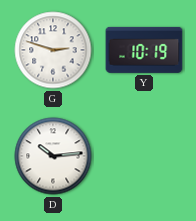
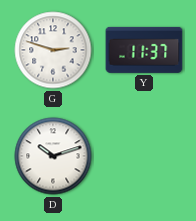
Y: 10:19 -> 11:37
D: 10:14 -> 10:12
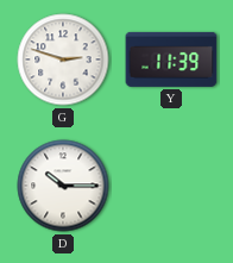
Y: 11:37 -> 11:39
D: 10:12 -> 10:15
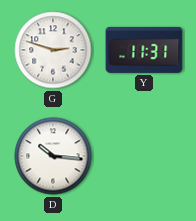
Y: 11:39 -> 11:31
D: 10:15 -> 10:16
